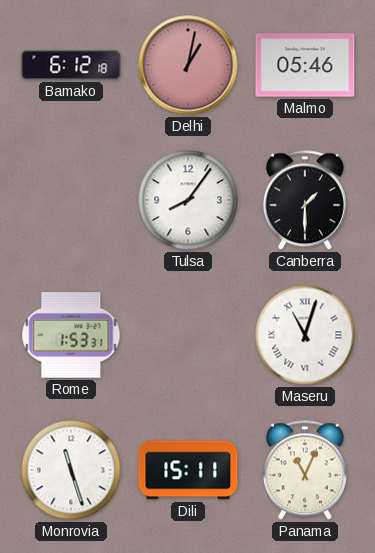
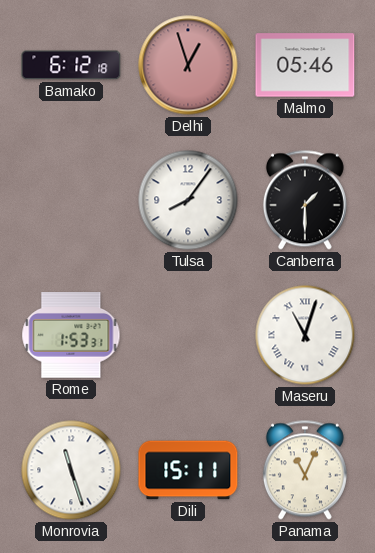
Delhi: 1:02 -> 12:57
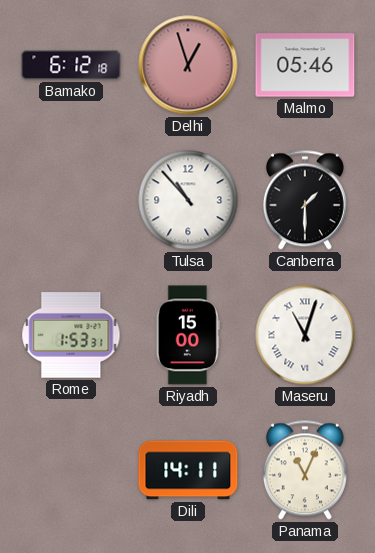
Tulsa: 8:06 -> 10:53
Riyadh: none -> 15:00
Monrovia: 11:27 -> none
Dili: 15:11 -> 14:11
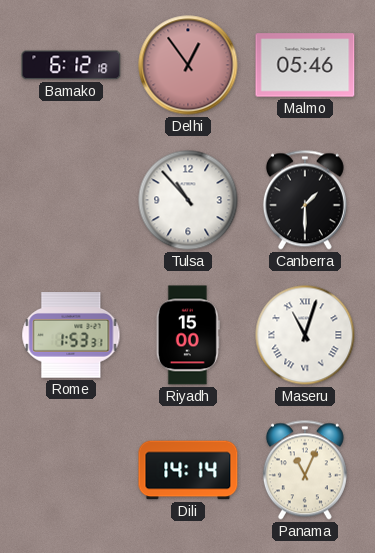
Delhi: 12:57 -> 12:54
Dili: 14:11 -> 14:14
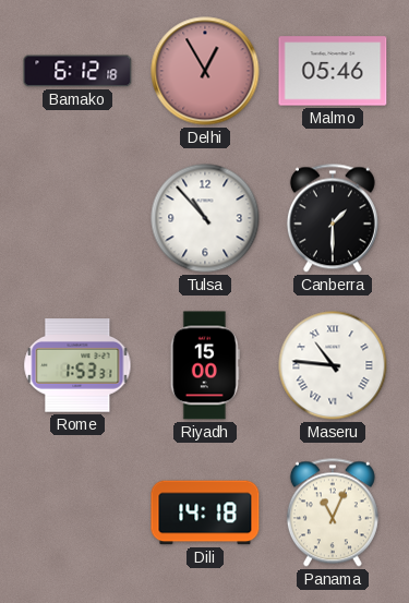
Delhi: 12:54 -> 12:55
Maseru: 11:03 -> 10:46
Dili: 14:14 -> 14:18
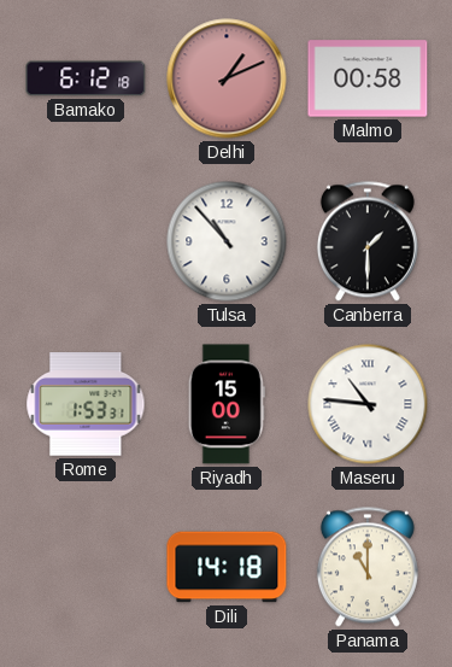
Delhi: 12:55 -> 1:11
Malmo: 05:46 -> 00:58
Panama: 11:04 -> 11:00
